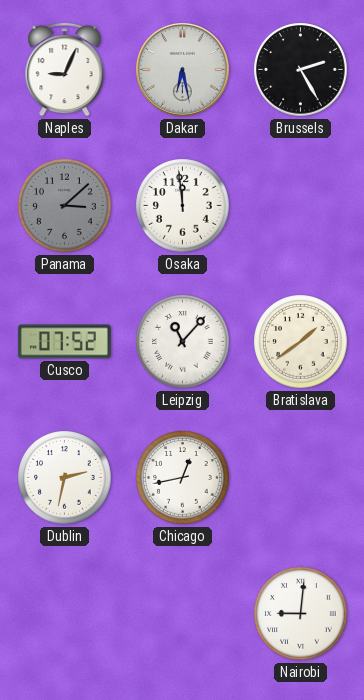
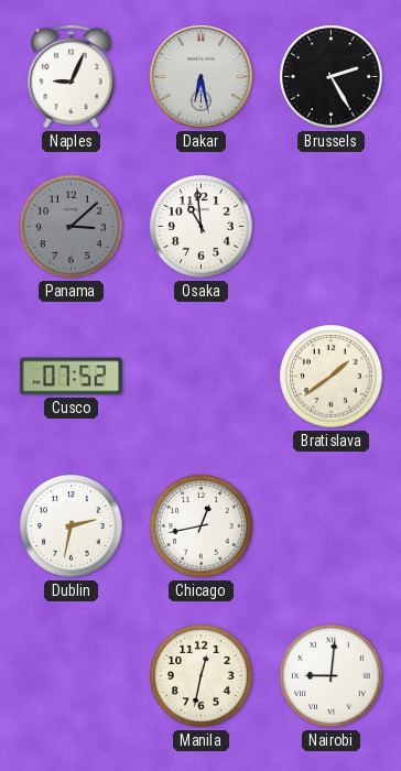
Osaka: 11:59 -> 10:59
Leipzig: 11:07 -> none
Manila: none -> 12:32
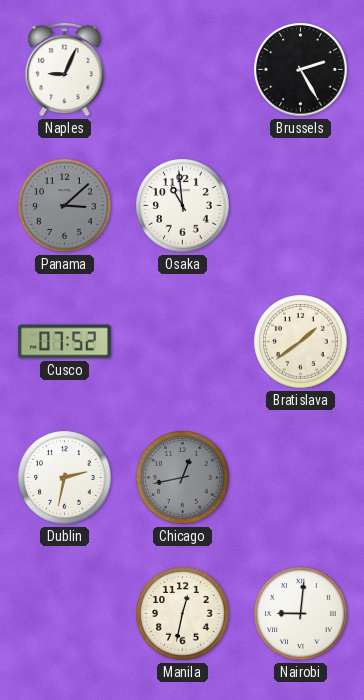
Dakar: 6:28 -> none
Chicago dial: white -> grey
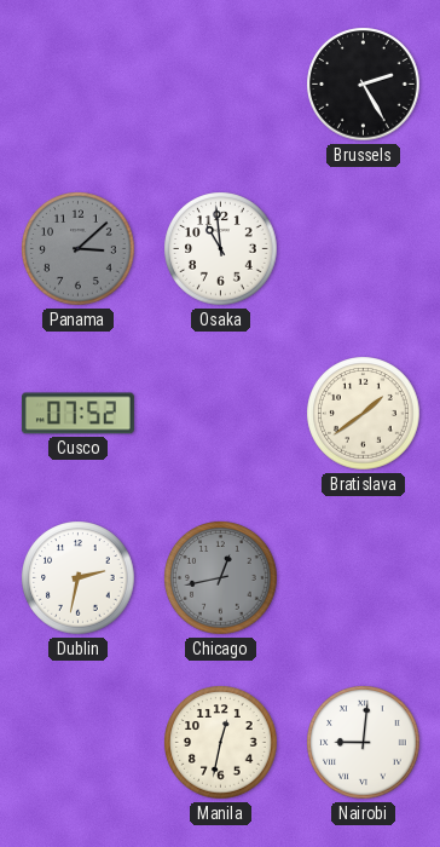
Naples: 9:04 -> none
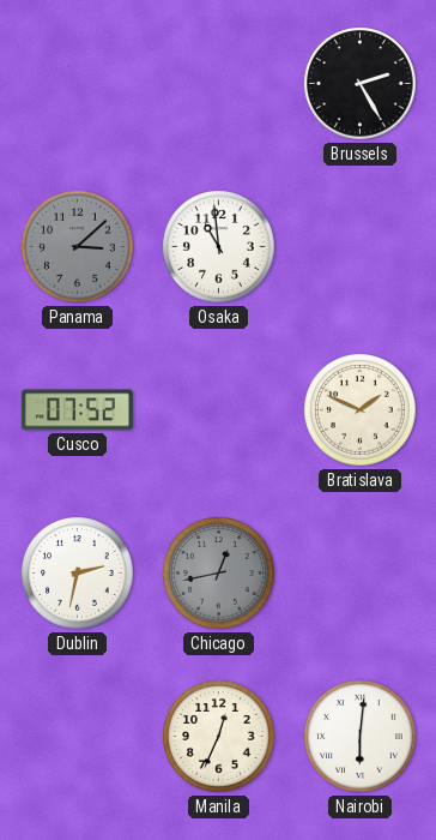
Bratislava: 1:39 -> 1:49
Manila: 12:32 -> 12:34
Nairobi: 9:01 -> 6:01
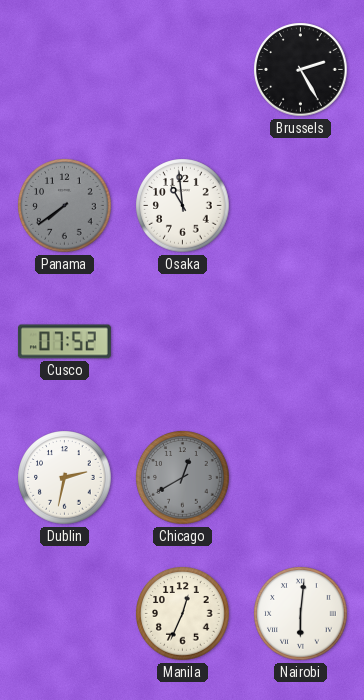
Panama: 3:08 -> 7:39
Bratislava: 1:49 -> none
Chicago: 12:43 -> 12:40
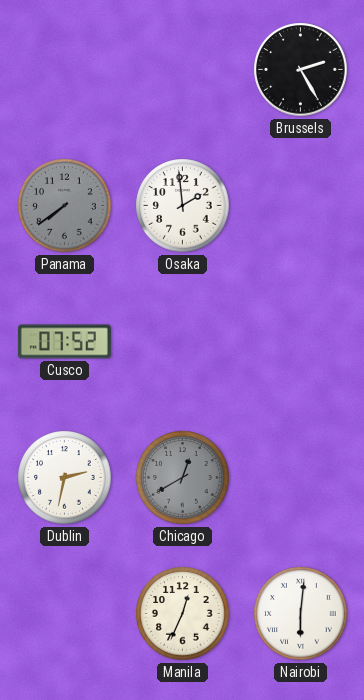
Osaka: 10:59 -> 1:59
